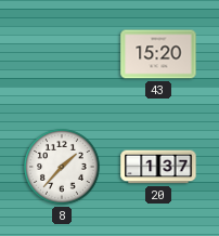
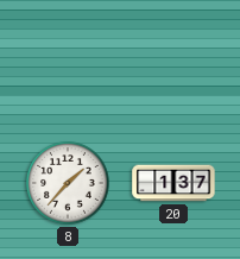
43: 15:20 -> none
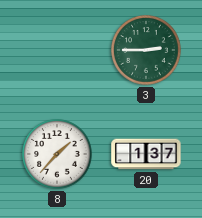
3: none -> 2:45
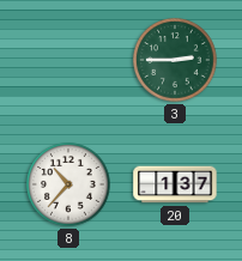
8: 1:37 -> 10:37
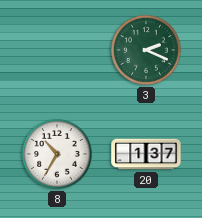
3: 2:45 -> 2:19
8: 10:37 -> 10:35
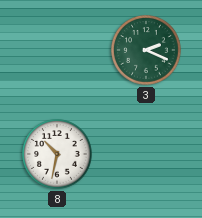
8: 10:35 -> 10:32
20: 1:37 -> none
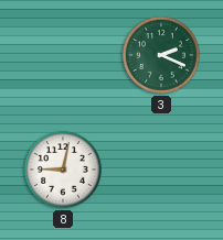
8: 10:32 -> 9:02
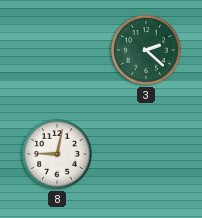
3: 2:19 -> 2:22
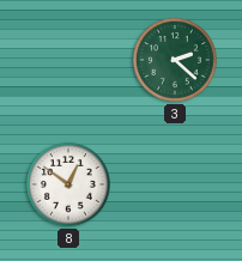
8: 9:02 -> 12:51
